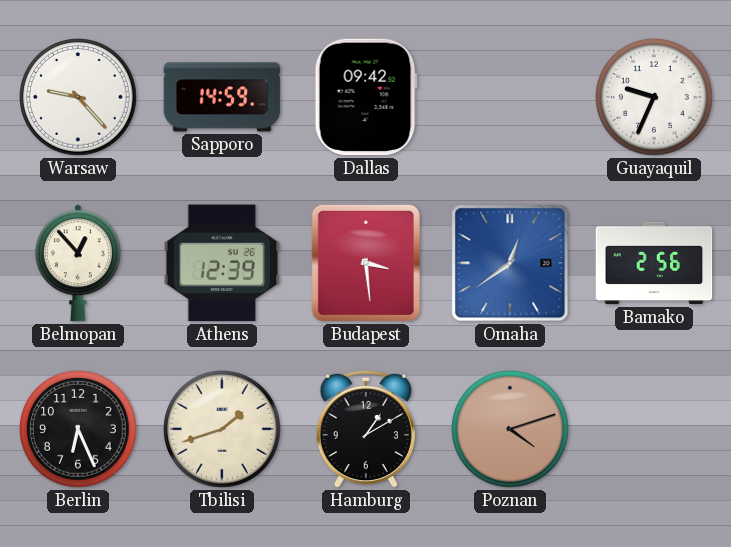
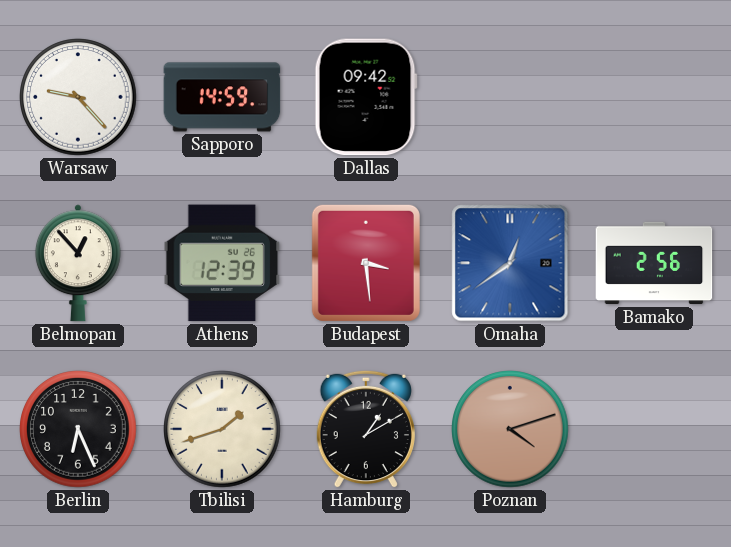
Guayaquil: 9:34 -> none
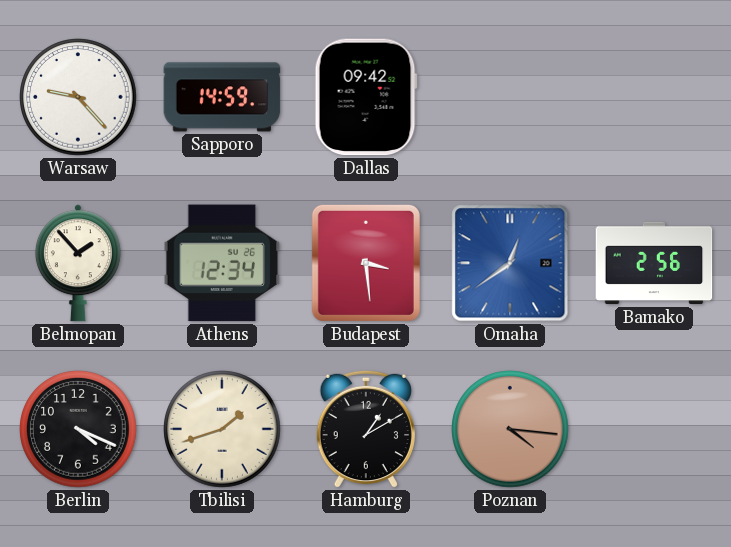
Belmopan: 12:53 -> 1:53
Athens: 12:39 -> 12:34
Berlin: 6:26 -> 4:19
Poznan: 4:12 -> 4:16
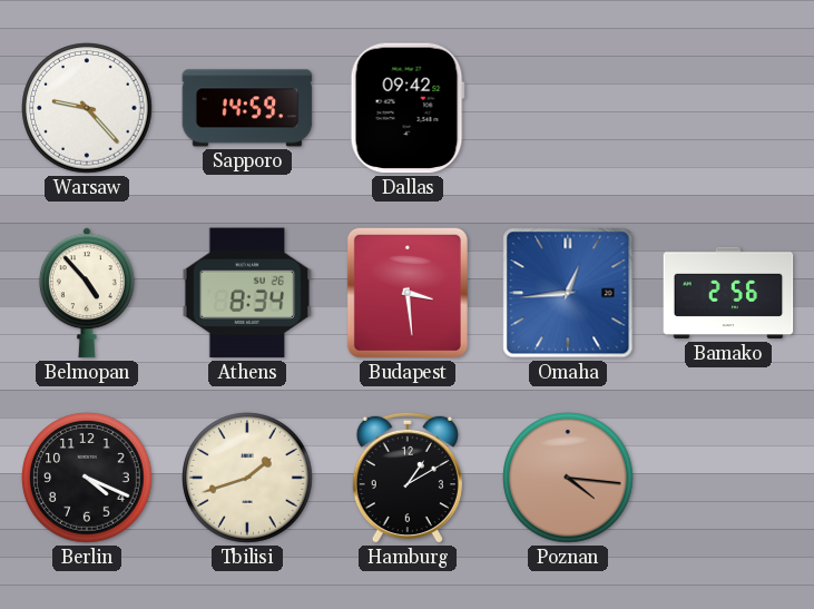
Belmopan: 1:53 -> 4:53
Athens: 12:34 -> 8:34
Omaha: 12:39 -> 12:44
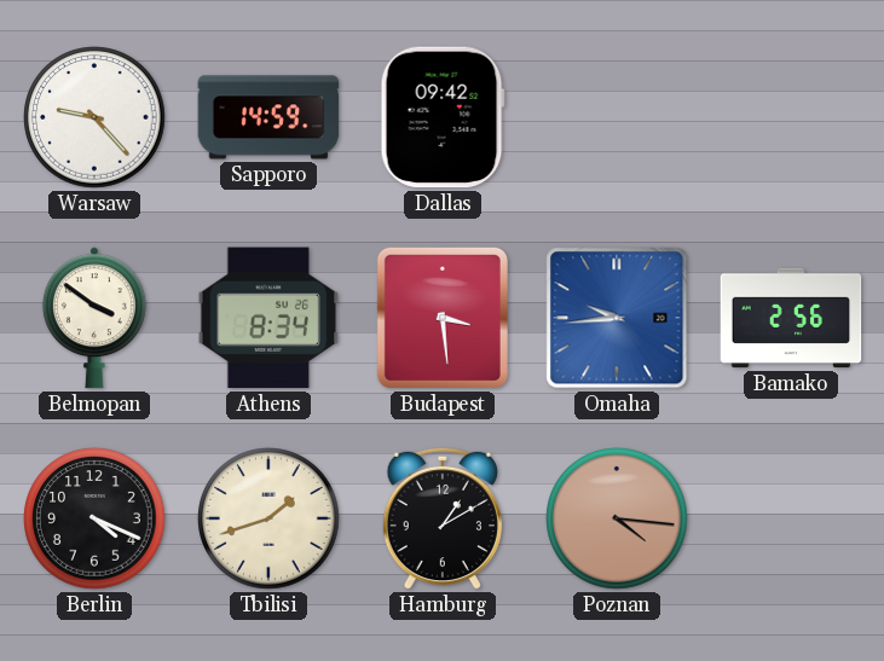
Belmopan: 4:53 -> 3:51
Omaha: 12:44 -> 9:44
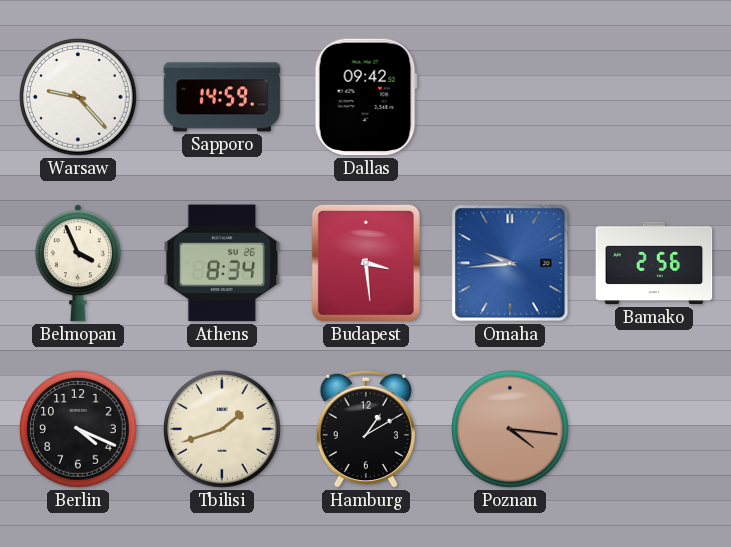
Belmopan: 3:51 -> 3:56
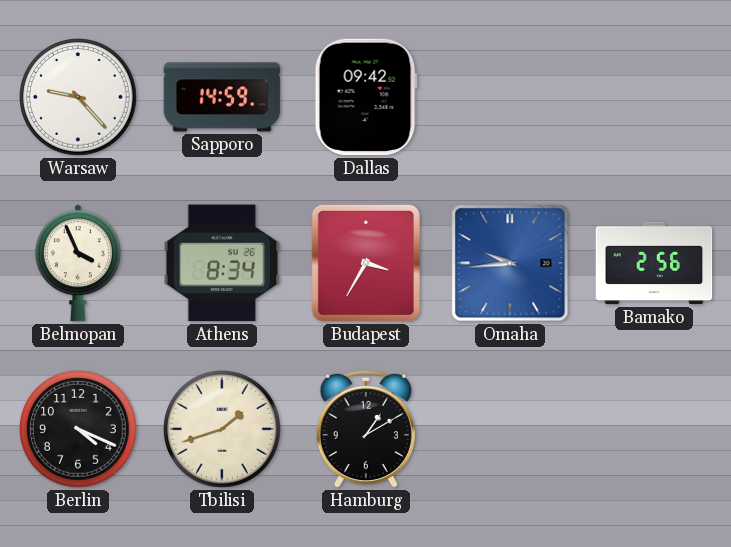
Budapest: 3:29 -> 3:35
Poznan: 4:16 -> none
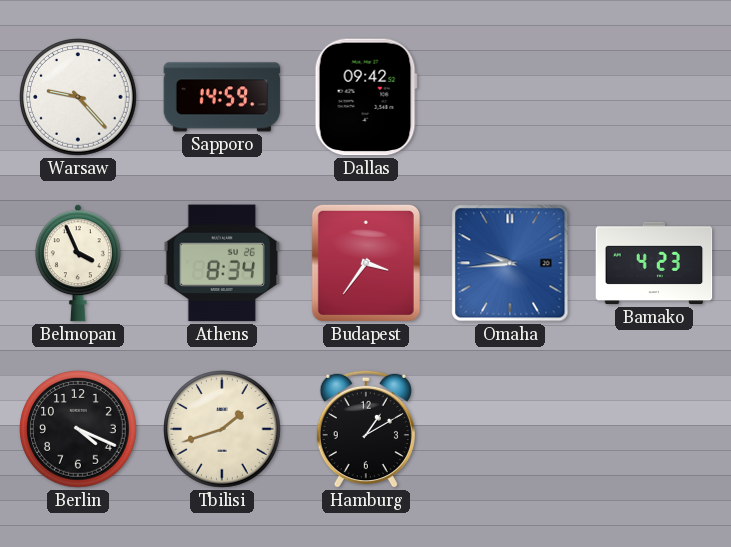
Budapest: 3:35 -> 3:36
Bamako: 2:56 -> 4:23
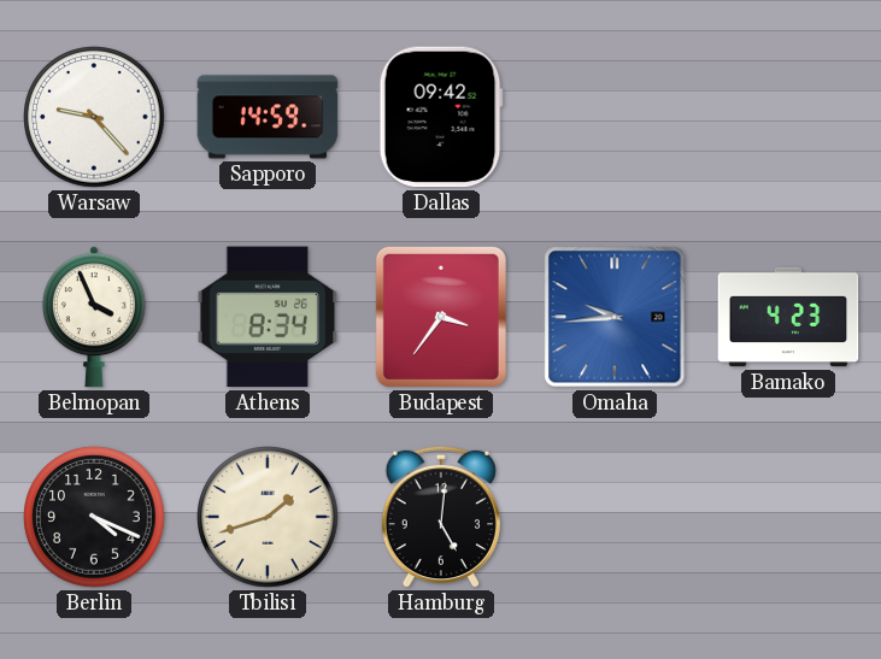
Hamburg: 1:10 -> 5:01
